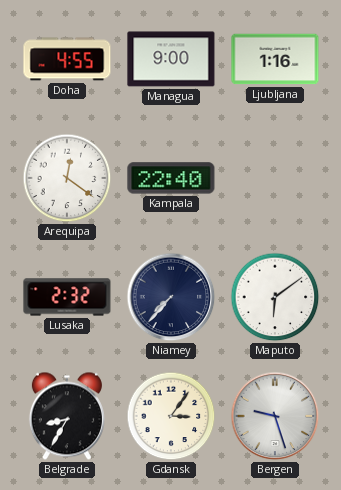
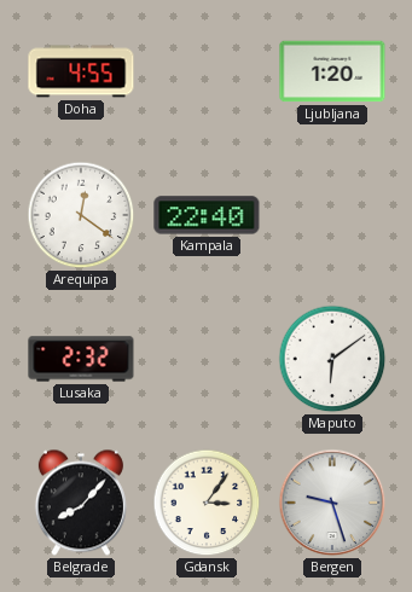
Managua: 9:00 -> none
Ljubljana: 1:16 -> 1:20
Niamey: 7:37 -> none
Belgrade: 8:35 -> 8:07
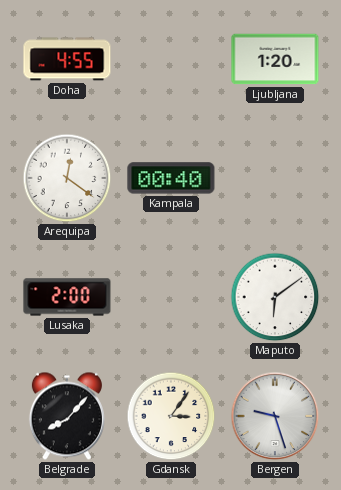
Kampala: 22:40 -> 00:40
Lusaka: 2:32 -> 2:00
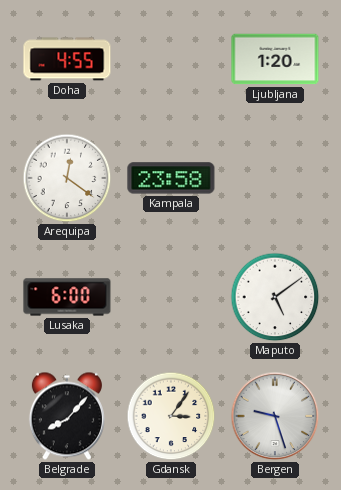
Kampala: 00:40 -> 23:58
Lusaka: 2:00 -> 6:00
Maputo: 6:09 -> 5:09
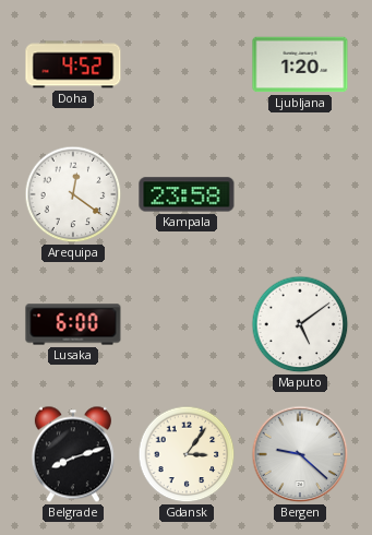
Doha: 4:55 -> 4:52
Belgrade: 8:07 -> 8:12
Bergen: 9:27 -> 9:22
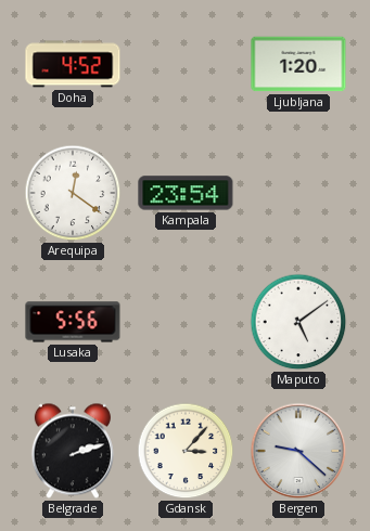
Kampala: 23:58 -> 23:54
Lusaka: 6:00 -> 5:56
Belgrade: 8:12 -> 2:12
Gdansk: 3:06 -> 3:07
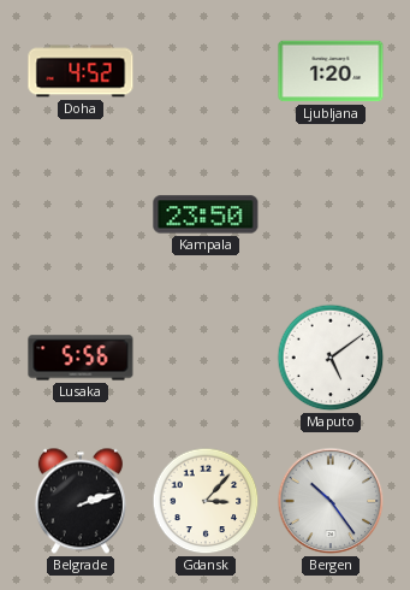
Arequipa: 12:21 -> none
Kampala: 23:54 -> 23:50
Bergen: 9:22 -> 10:24
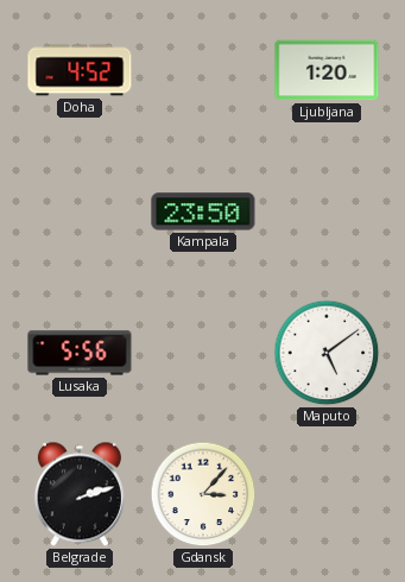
Bergen: 10:24 -> none
